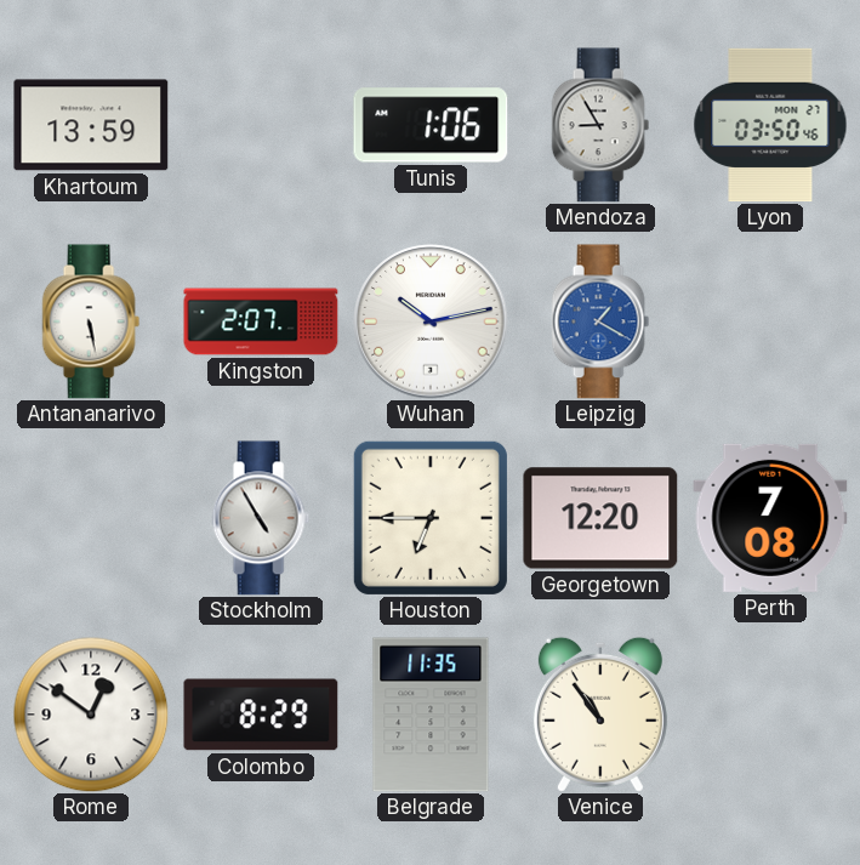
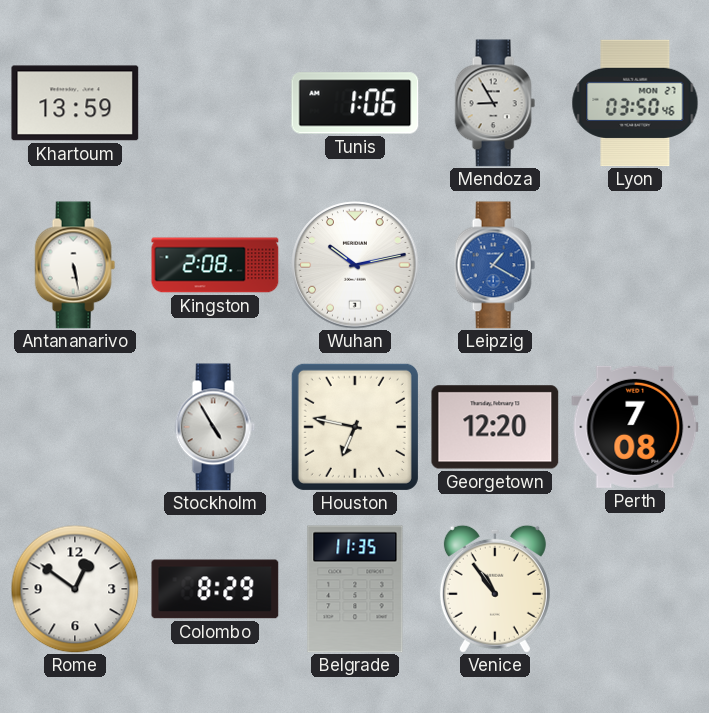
Kingston: 2:07 -> 2:08
Houston: 6:45 -> 6:47
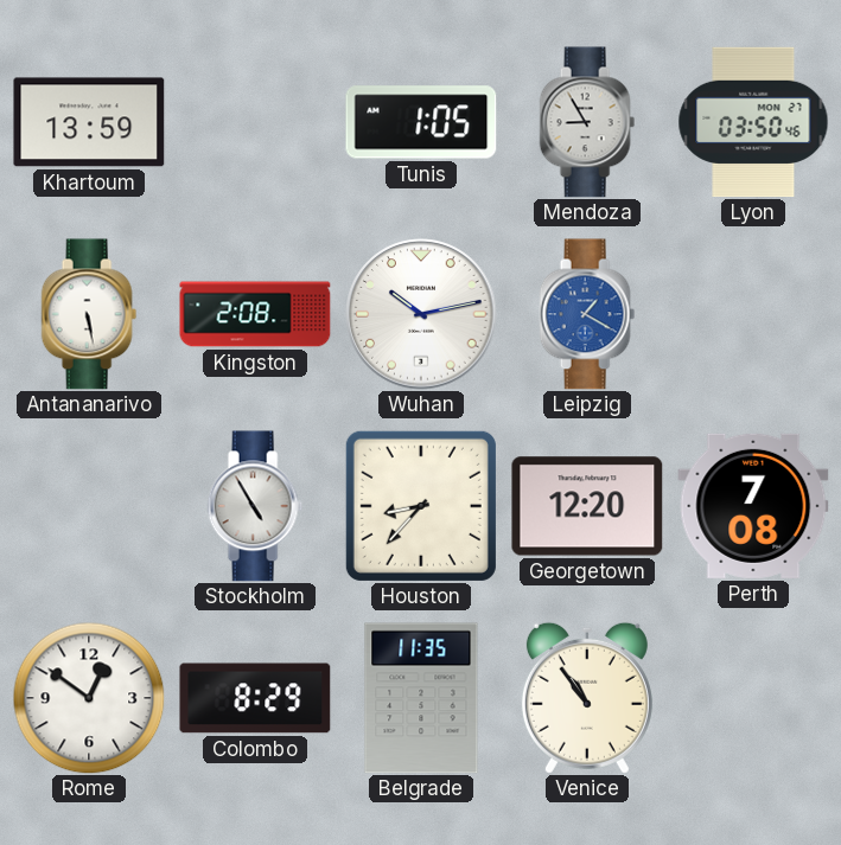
Tunis: 1:06 -> 1:05
Houston: 6:47 -> 8:37
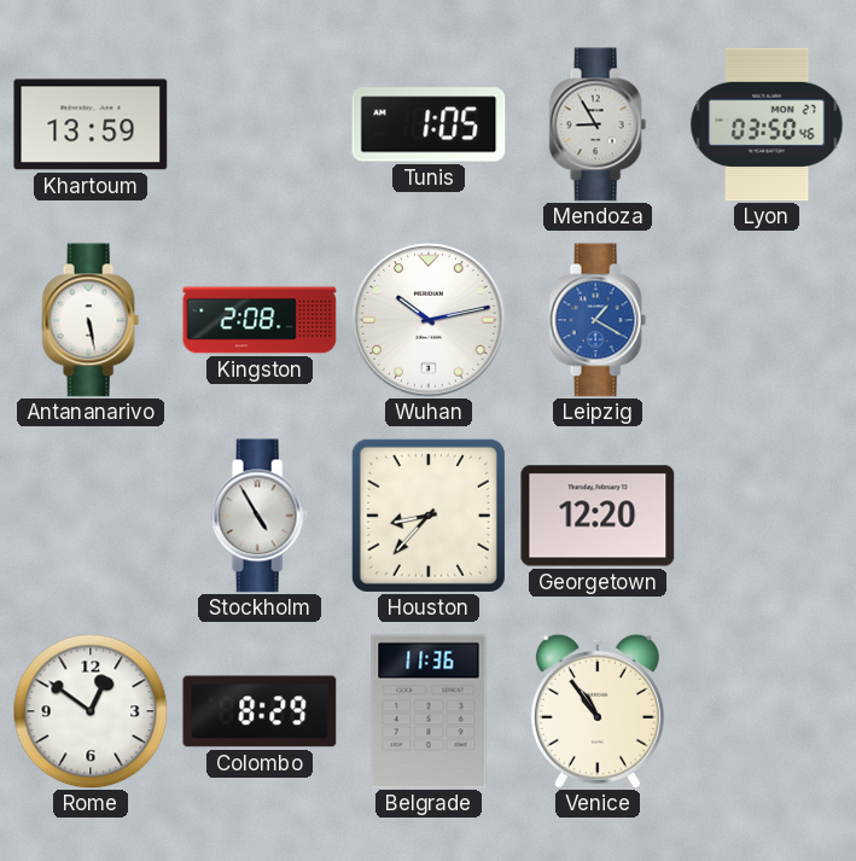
Perth: 7:08 -> none
Belgrade: 11:35 -> 11:36
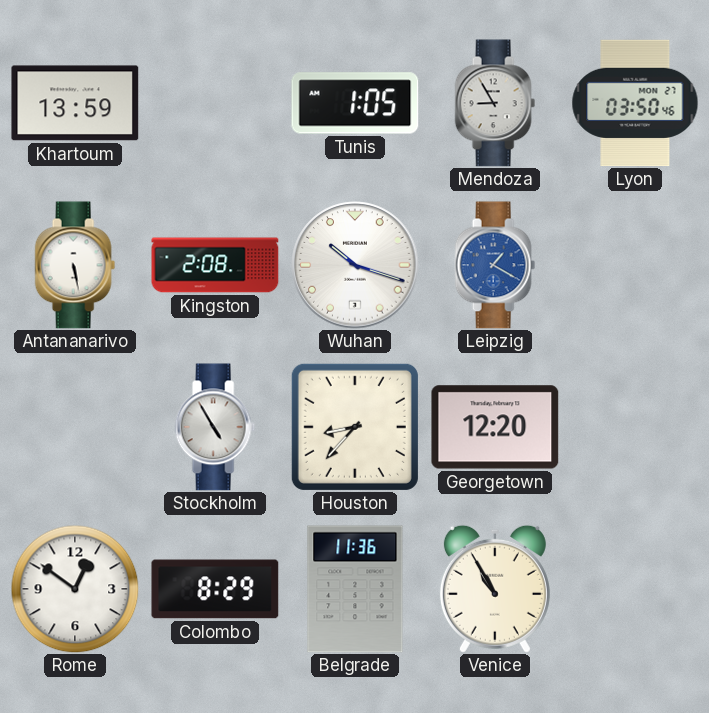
Wuhan: 10:13 -> 10:18
Venice: 10:54 -> 10:55
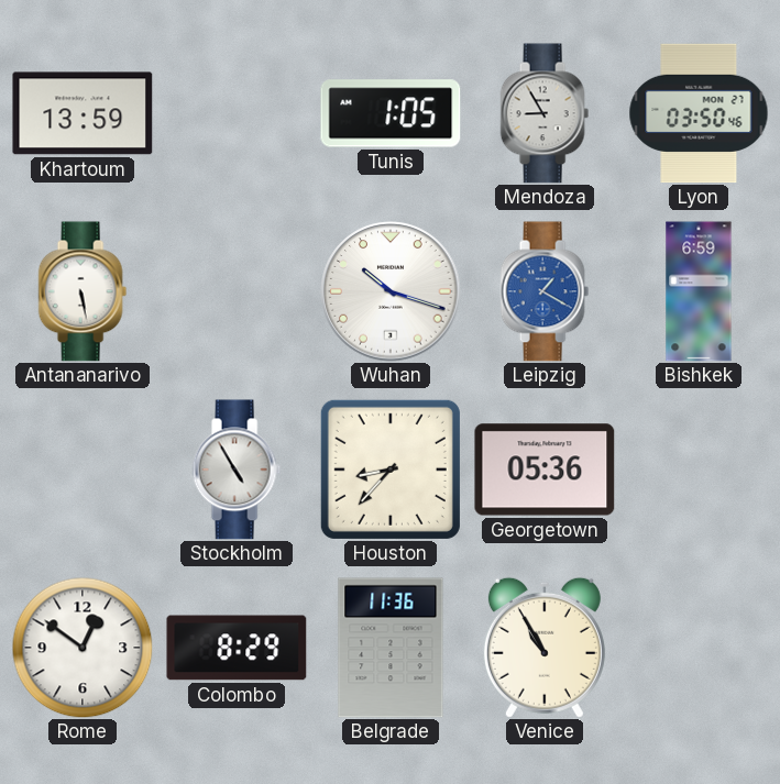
Kingston: 2:08 -> none
Bishkek: none -> 6:59
Georgetown: 12:20 -> 05:36
